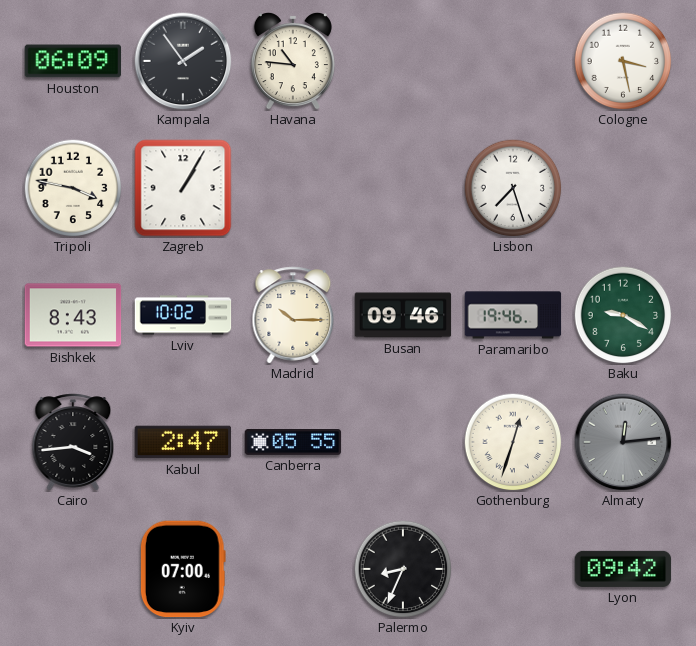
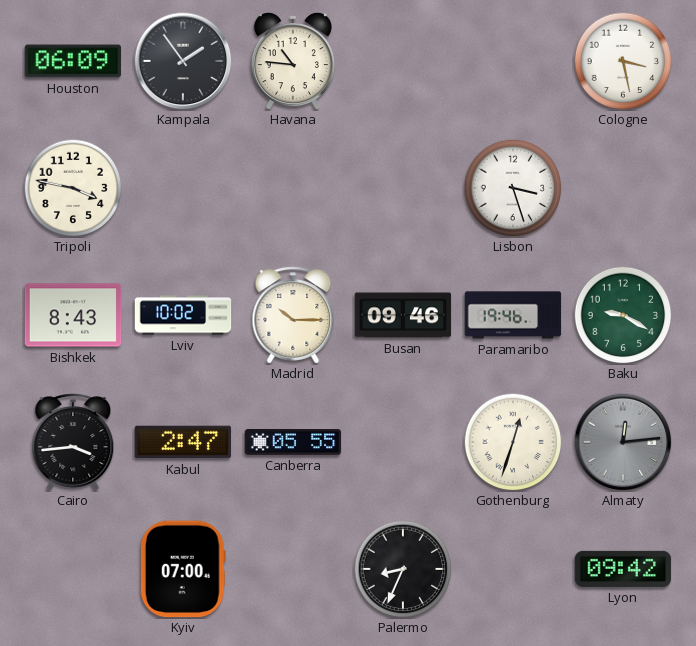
Zagreb: 1:05 -> none
Lisbon: 7:27 -> 3:27
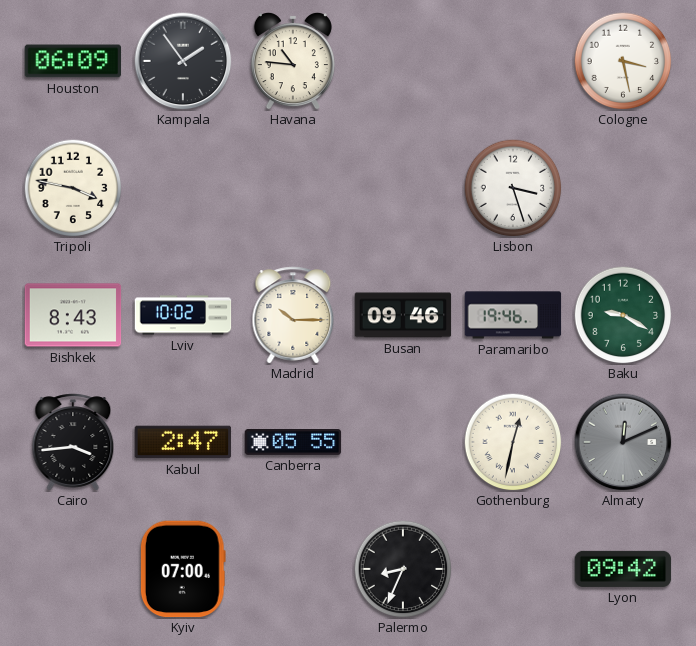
Gothenburg: 12:33 -> 12:32
Almaty: 12:14 -> 12:11
